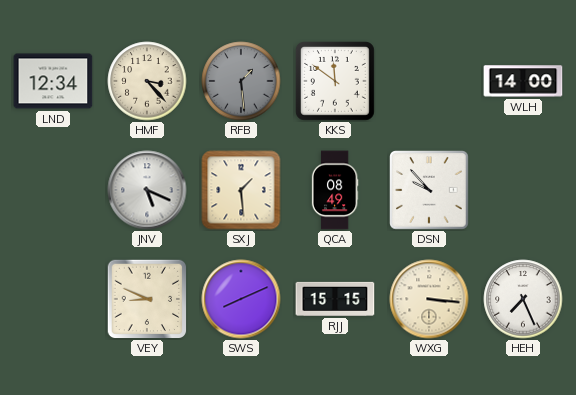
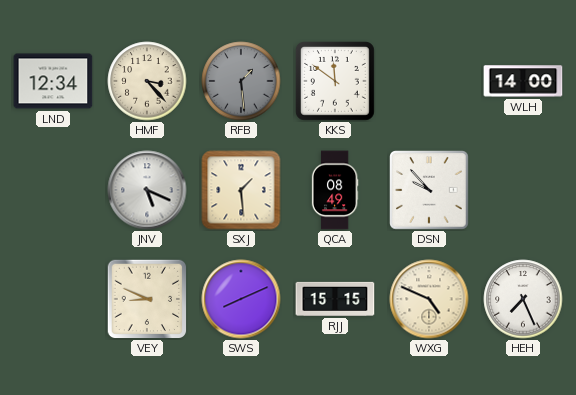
WXG: 3:16 -> 4:49
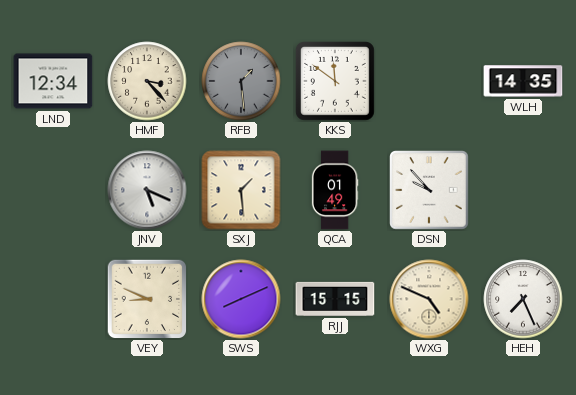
WLH: 14:00 -> 14:35
QCA: 08:49 -> 01:49
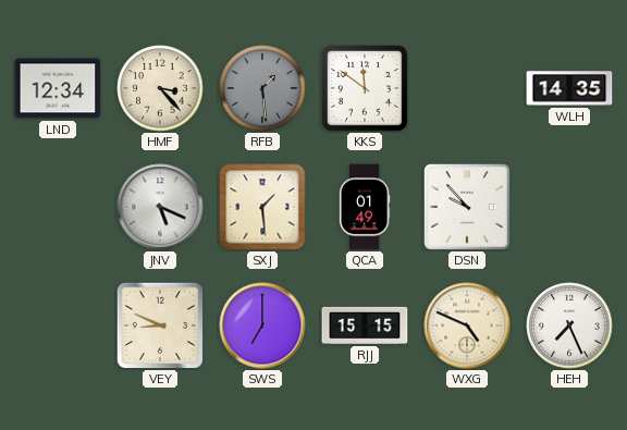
SWS: 8:11 -> 7:00
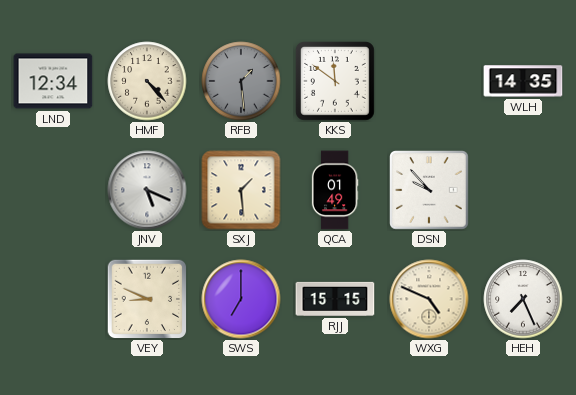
HMF: 3:23 -> 4:23
